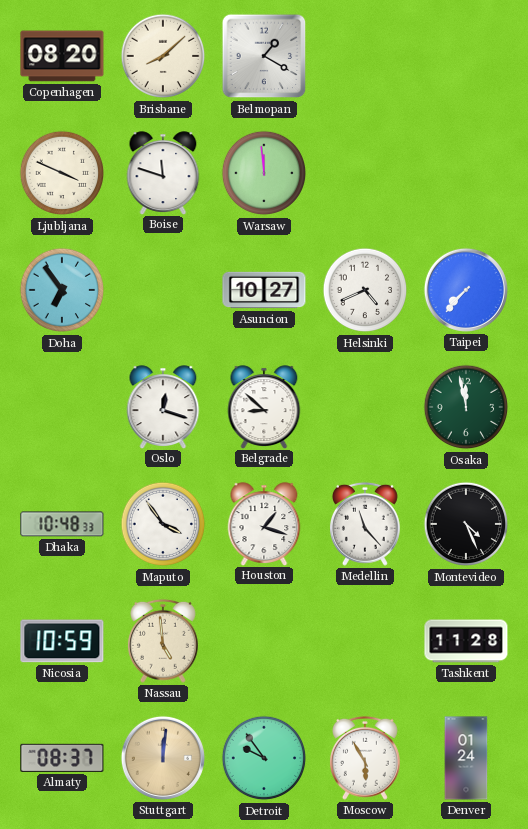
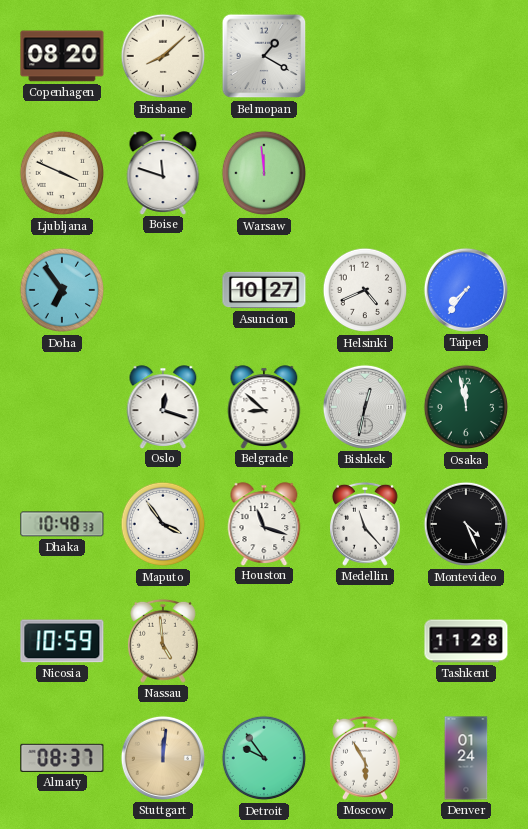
Taipei: 7:37 -> 7:36
Bishkek: none -> 12:32
Houston: 1:18 -> 11:18
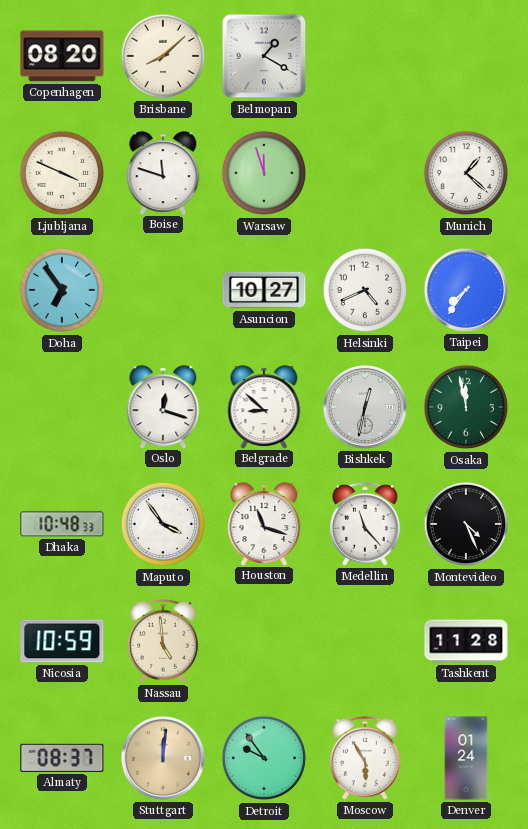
Warsaw: 11:59 -> 11:57
Munich: none -> 1:22
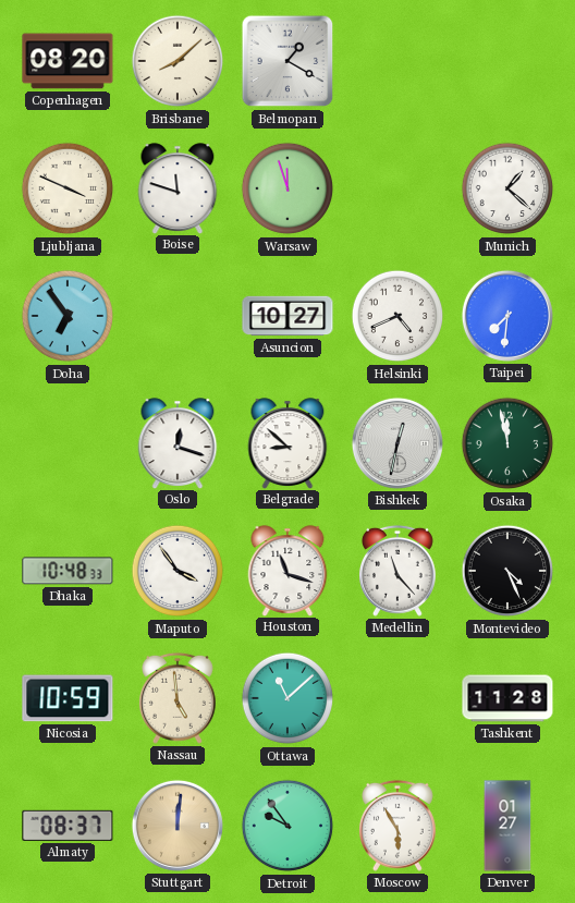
Taipei: 7:36 -> 7:31
Ottawa: none -> 11:08
Denver: 01:24 -> 01:27
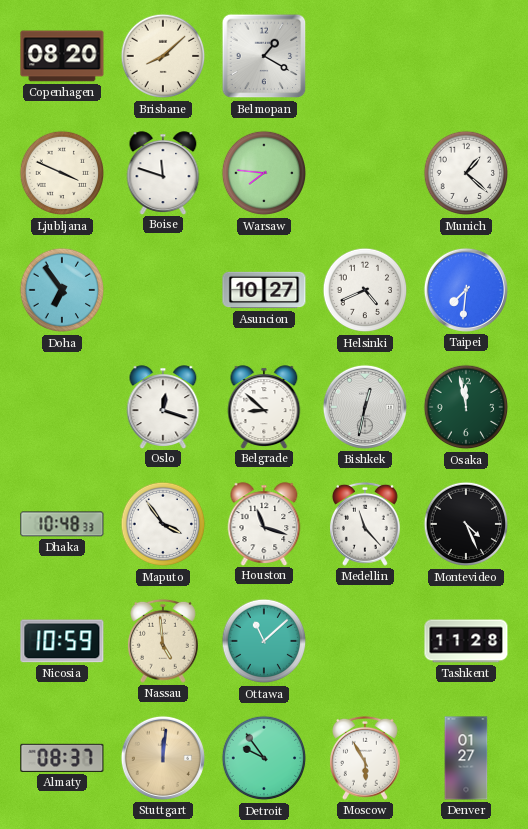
Warsaw: 11:57 -> 7:46
